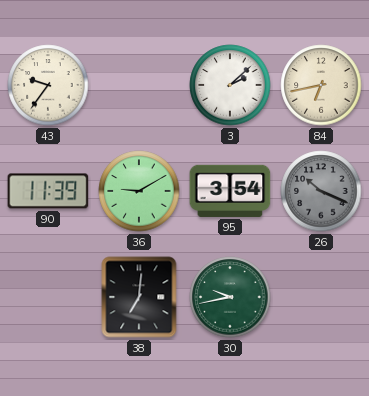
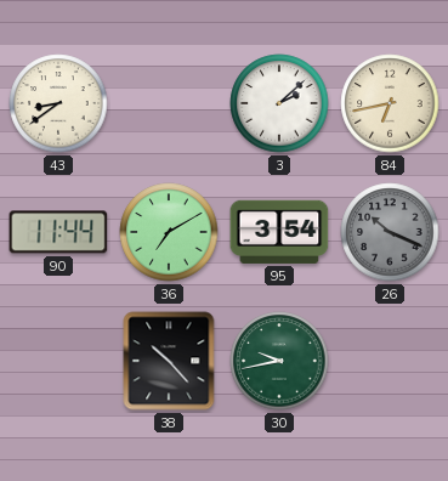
43: 9:36 -> 8:39
90: 11:39 -> 11:44
36: 9:10 -> 7:10
38: 7:01 -> 10:23
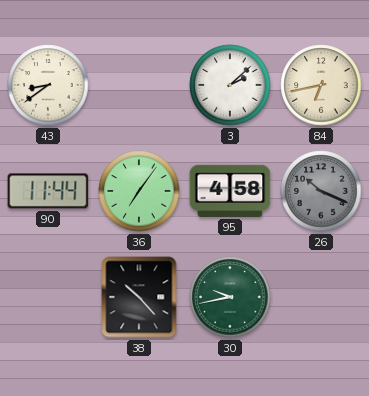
36: 7:10 -> 7:06
95: 3:54 -> 4:58
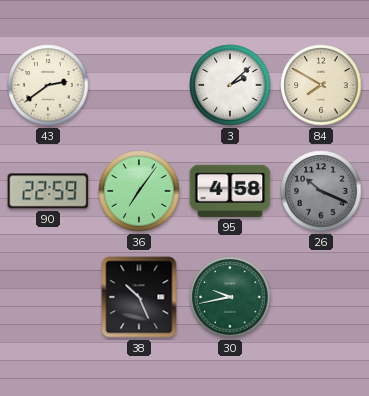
43: 8:39 -> 2:39
84: 6:43 -> 7:50
90: 11:44 -> 22:59
38: 10:23 -> 10:26
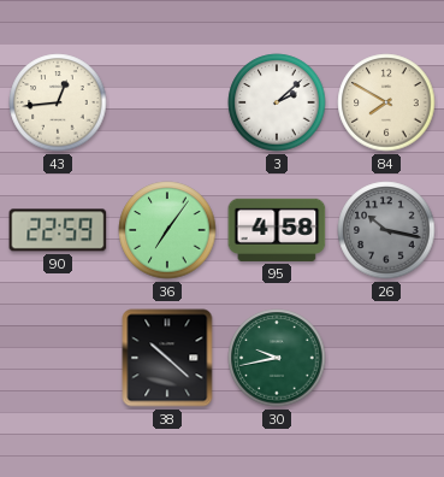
43: 2:39 -> 12:44
26: 10:19 -> 10:17
38: 10:26 -> 10:22
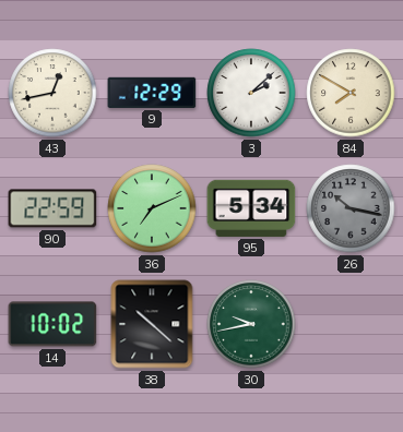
43: 12:44 -> 12:43
9: none -> 12:29
36: 7:06 -> 7:11
95: 4:58 -> 5:34
14: none -> 10:02
